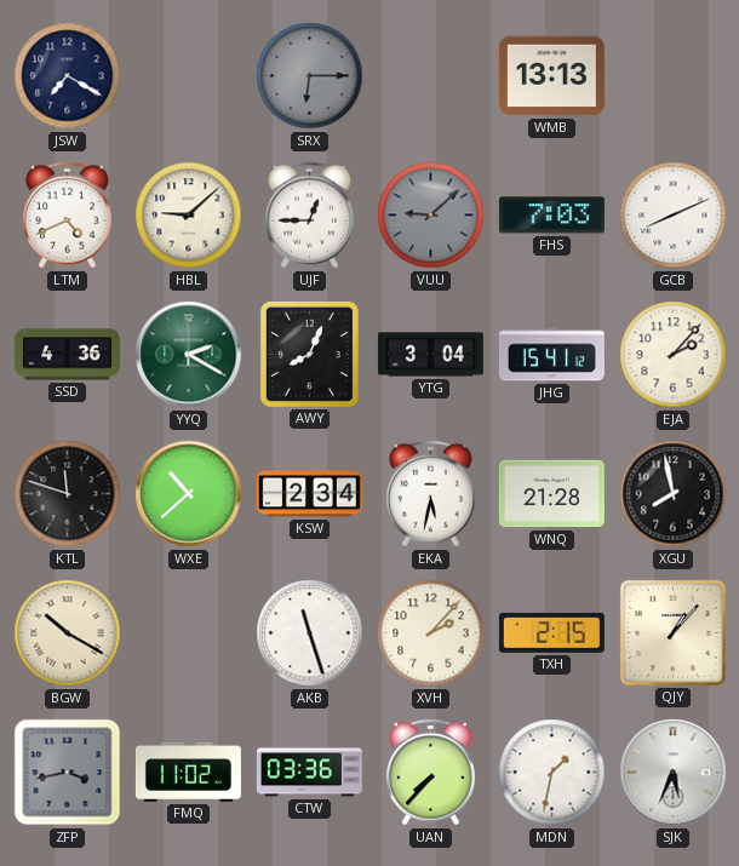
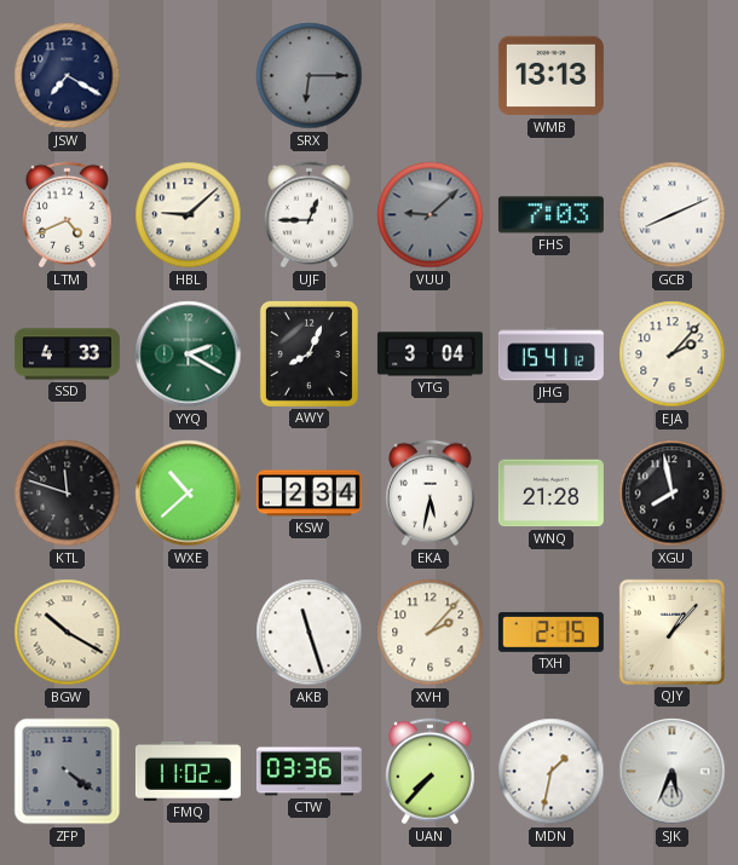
SSD: 4:36 -> 4:33
ZFP: 3:43 -> 4:21
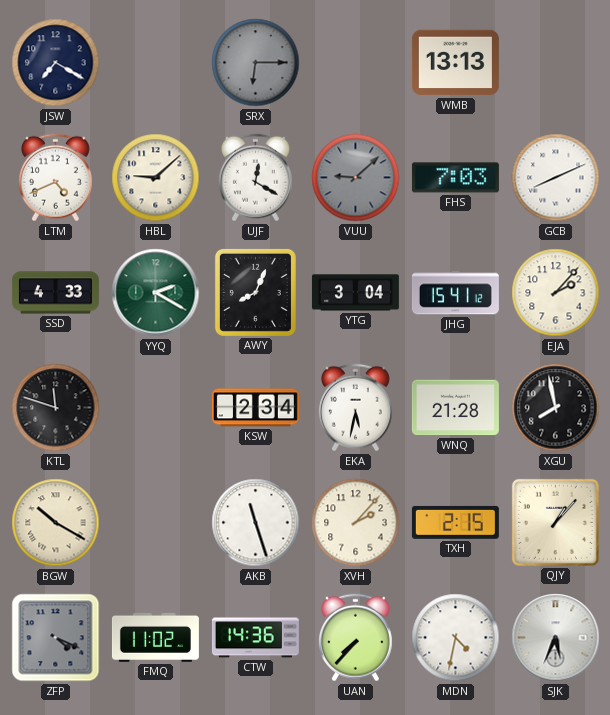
UJF: 12:45 -> 12:20
WXE: 10:38 -> none
ZFP: 4:21 -> 4:19
CTW: 03:36 -> 14:36
MDN: 1:32 -> 4:32
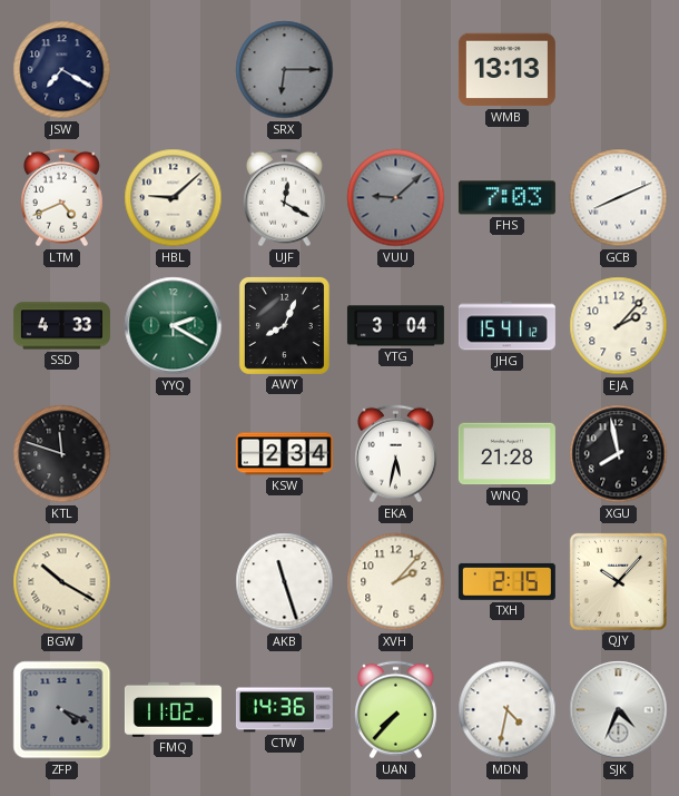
QJY: 1:07 -> 10:07
SJK: 5:34 -> 4:34
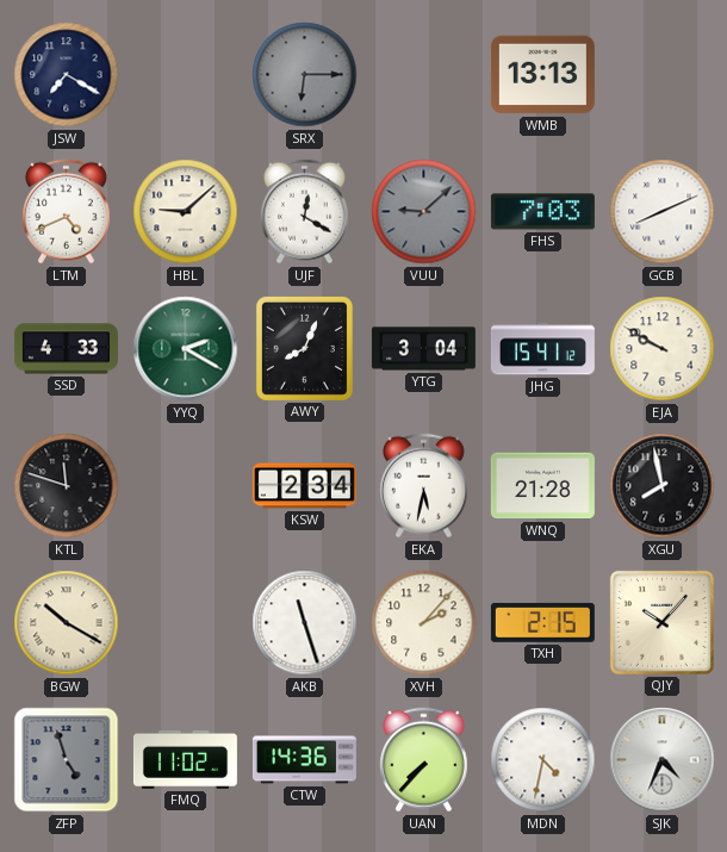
EJA: 2:07 -> 9:50
ZFP: 4:19 -> 4:57
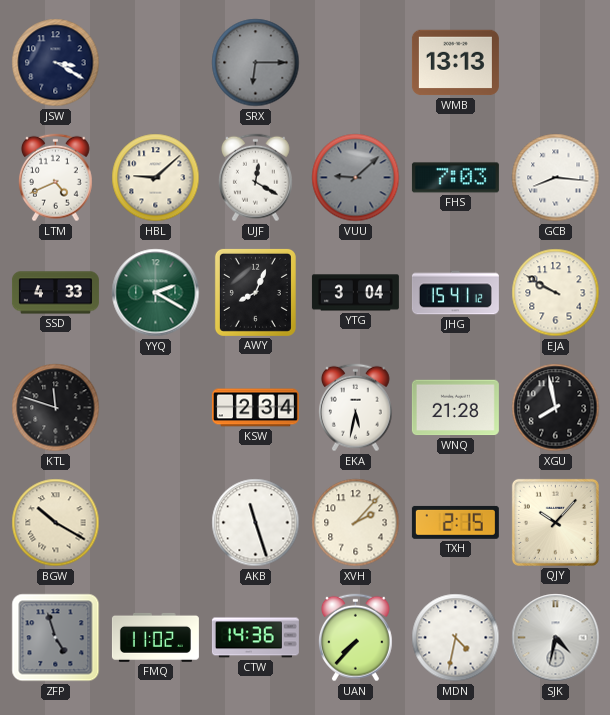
JSW: 7:20 -> 3:20
GCB: 8:11 -> 8:16
SJK: 4:34 -> 4:32
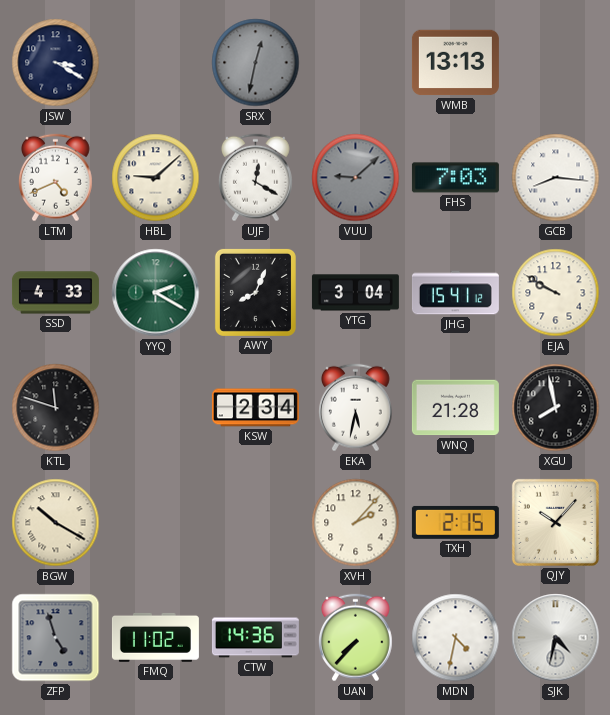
SRX: 6:15 -> 12:32
AKB: 11:27 -> none
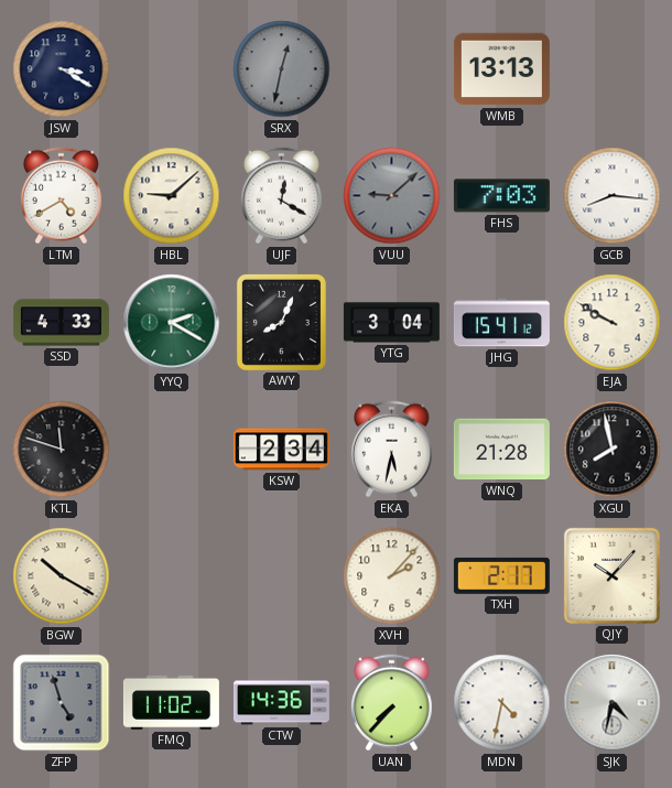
LTM: 4:41 -> 4:40
TXH: 2:15 -> 2:17
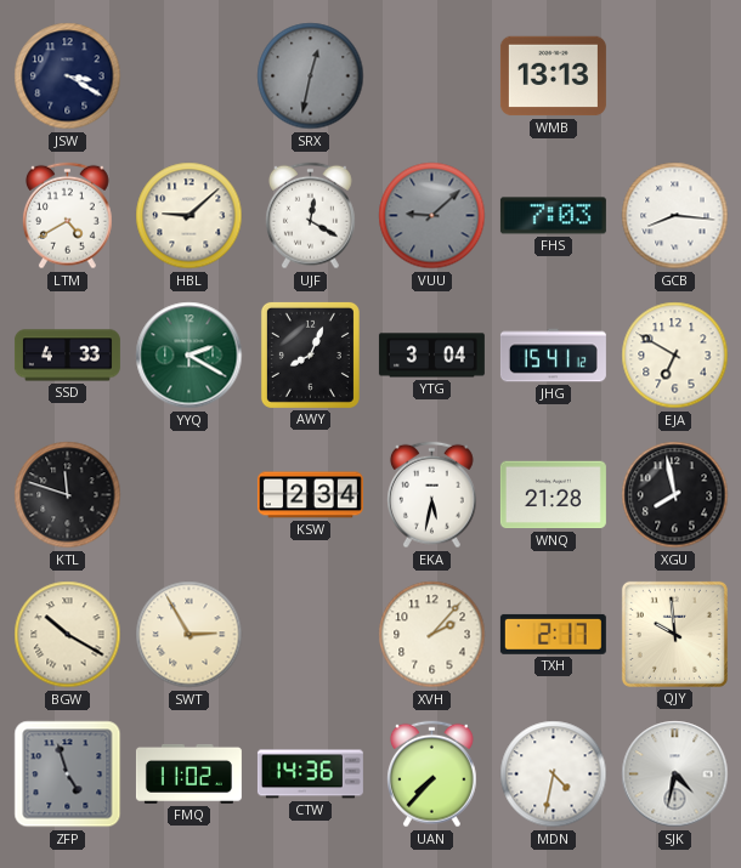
EJA: 9:50 -> 6:50
SWT: none -> 2:55
QJY: 10:07 -> 9:59
